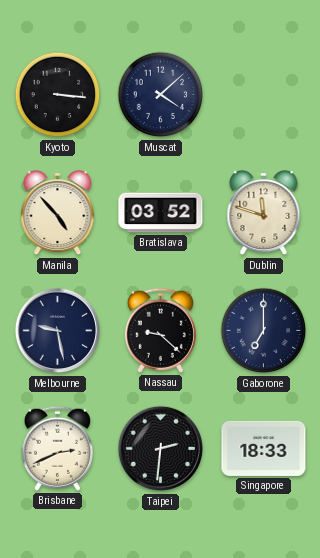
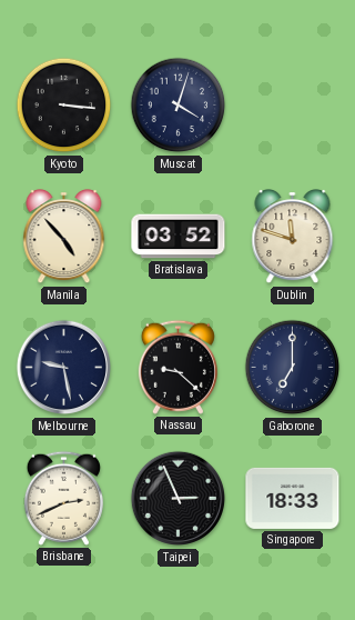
Muscat: 4:08 -> 4:03
Taipei: 2:31 -> 2:56
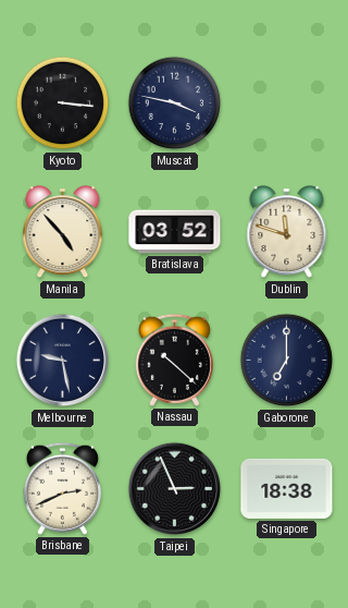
Muscat: 4:03 -> 3:47
Nassau: 9:22 -> 10:22
Singapore: 18:33 -> 18:38
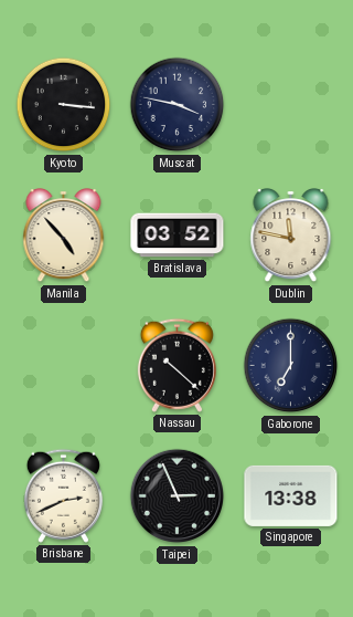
Dublin: 11:48 -> 11:47
Melbourne: 9:28 -> none
Singapore: 18:38 -> 13:38
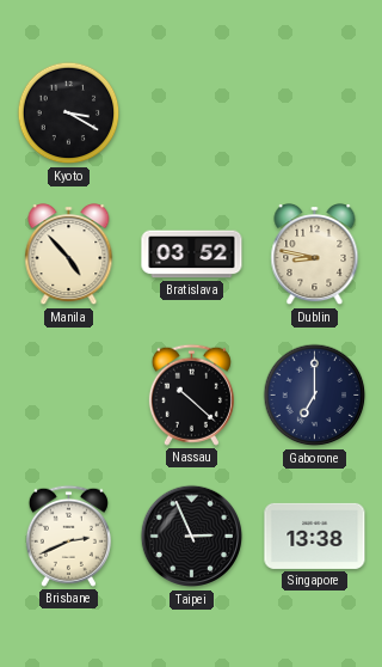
Kyoto: 3:16 -> 3:20
Muscat: 3:47 -> none
Dublin: 11:47 -> 8:47
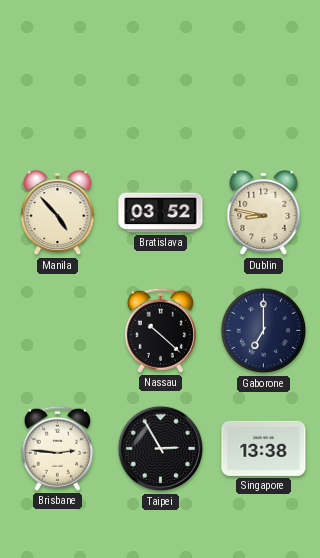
Kyoto: 3:20 -> none
Brisbane: 2:41 -> 2:46
Taipei: 2:56 -> 2:55
